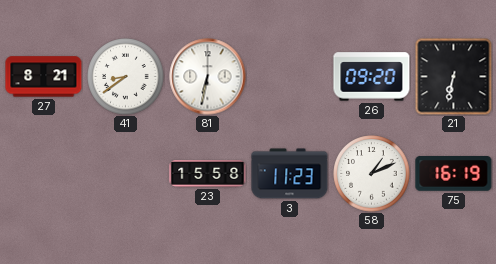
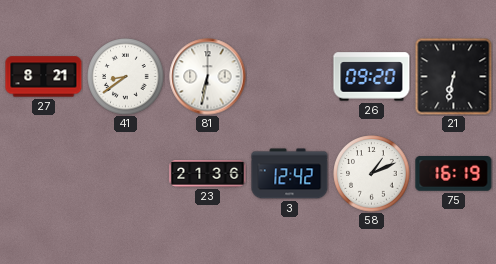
23: 15:58 -> 21:36
3: 11:23 -> 12:42
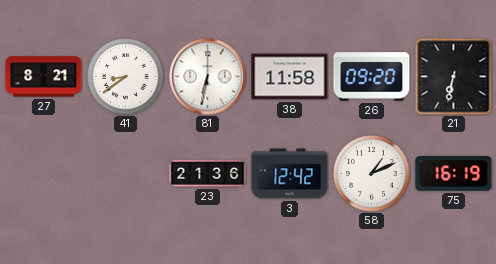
38: none -> 11:58
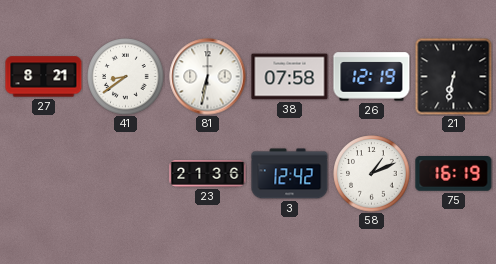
38: 11:58 -> 07:58
26: 09:20 -> 12:19
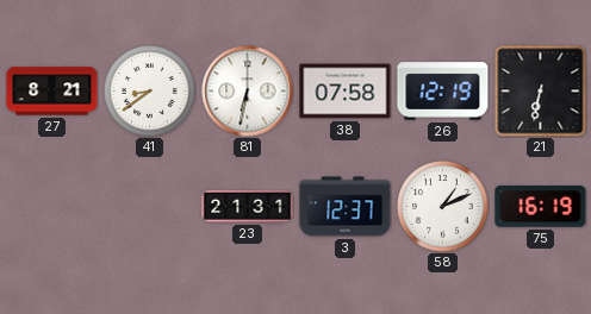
23: 21:36 -> 21:31
3: 12:42 -> 12:37
